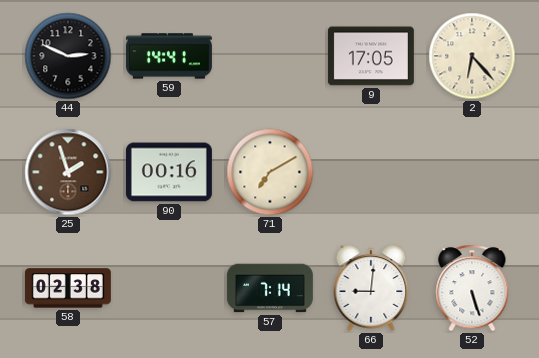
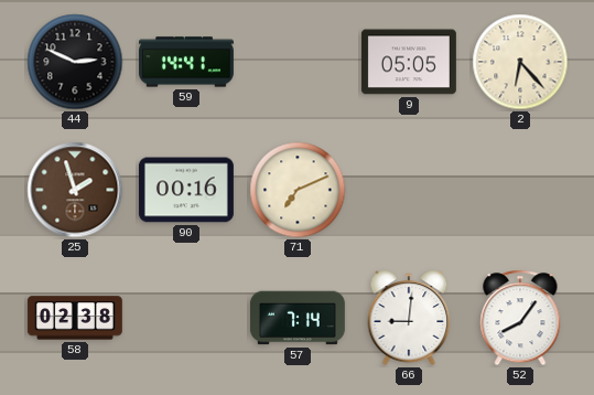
9: 17:05 -> 05:05
71: 7:10 -> 7:11
52: 5:27 -> 8:06
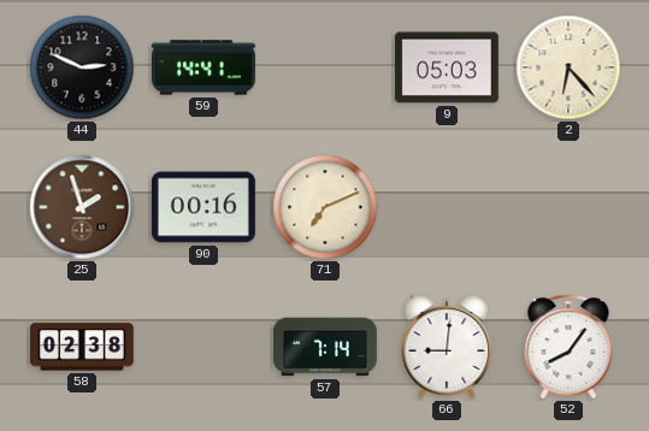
9: 05:05 -> 05:03
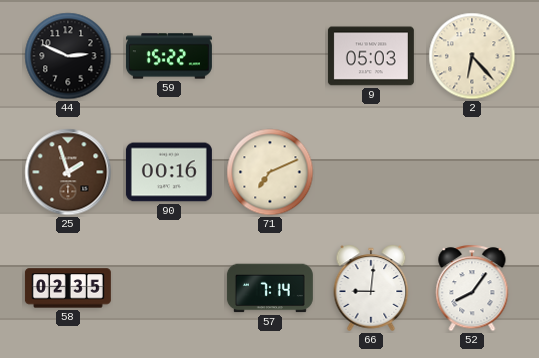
59: 14:41 -> 15:22
58: 02:38 -> 02:35
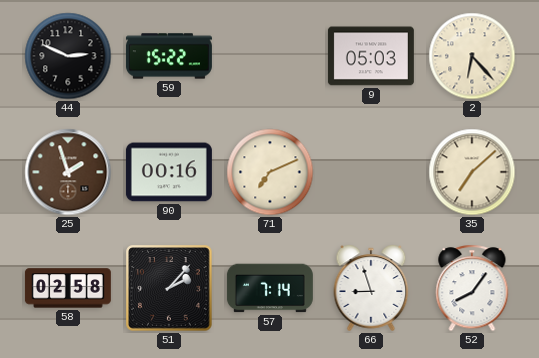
35: none -> 7:08
58: 02:35 -> 02:58
51: none -> 2:07
66: 9:01 -> 8:57
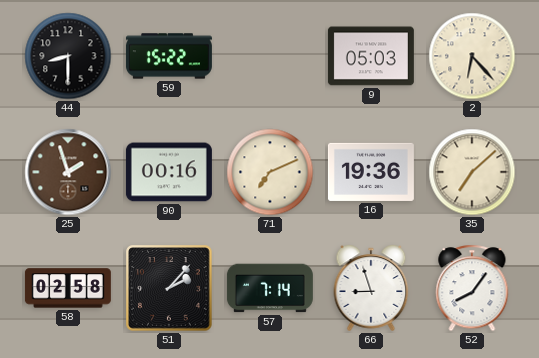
44: 2:49 -> 8:30
16: none -> 19:36
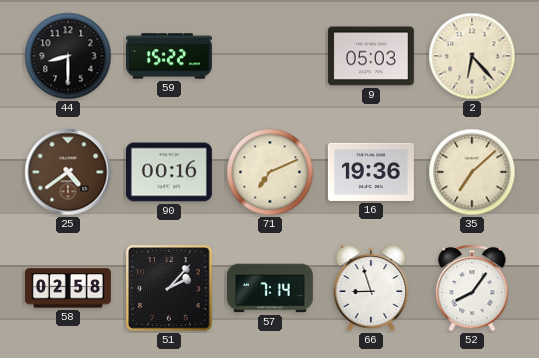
25: 1:57 -> 4:39
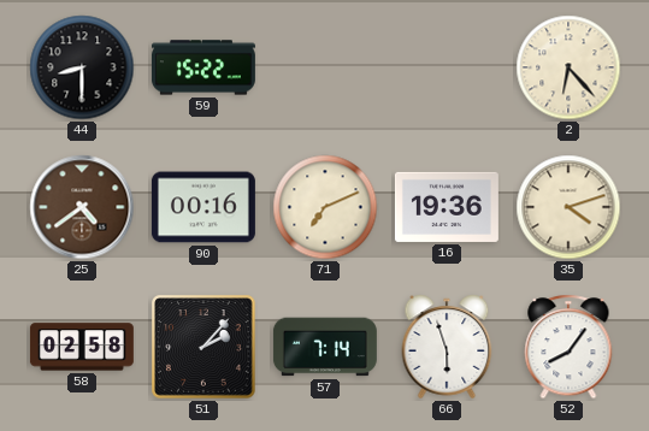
9: 05:03 -> none
35: 7:08 -> 4:12
66: 8:57 -> 5:57
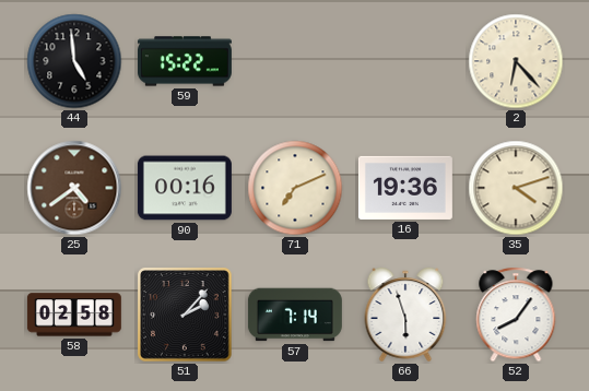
44: 8:30 -> 4:59
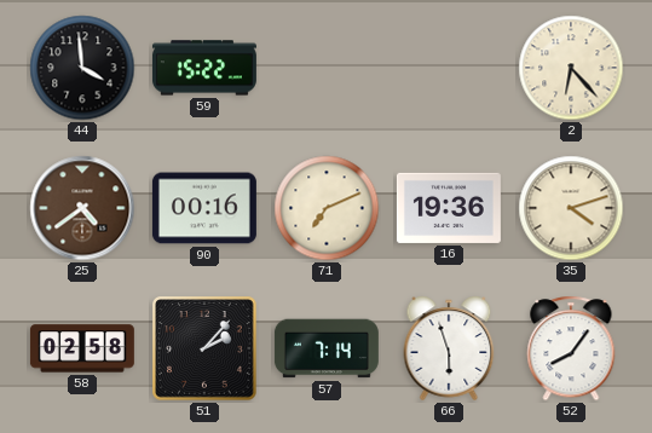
44: 4:59 -> 3:59
